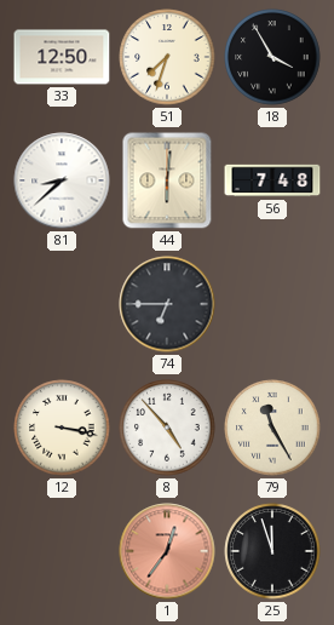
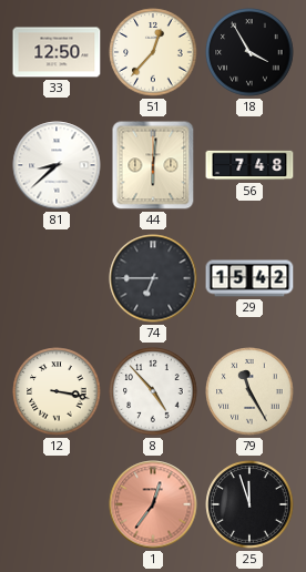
51: 7:33 -> 12:37
29: none -> 15:42
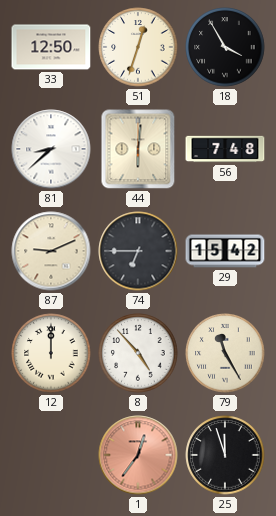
51: 12:37 -> 12:33
87: none -> 9:11
12: 3:17 -> 12:00
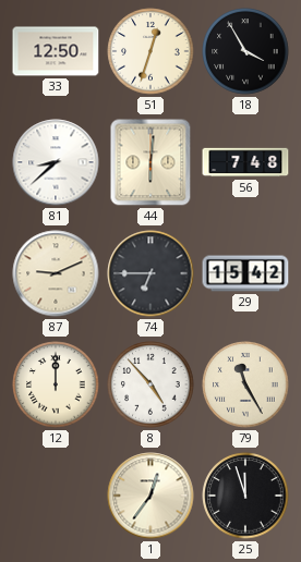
1 dial: salmon -> cream
